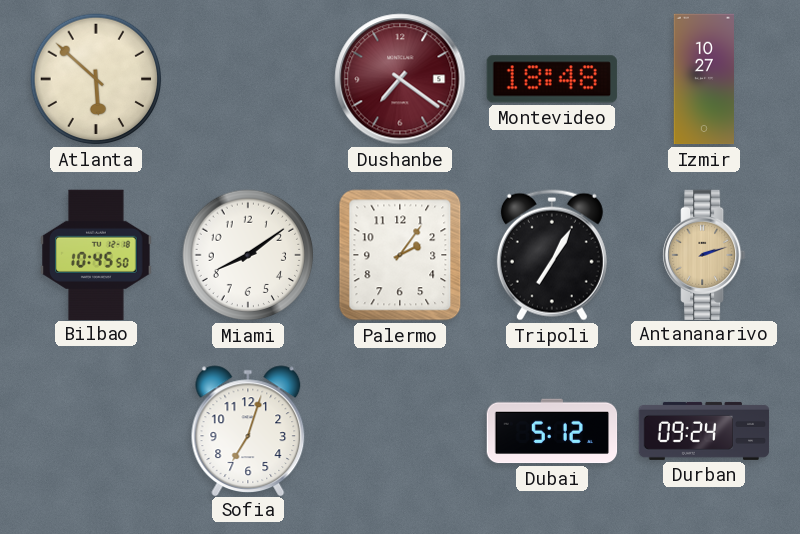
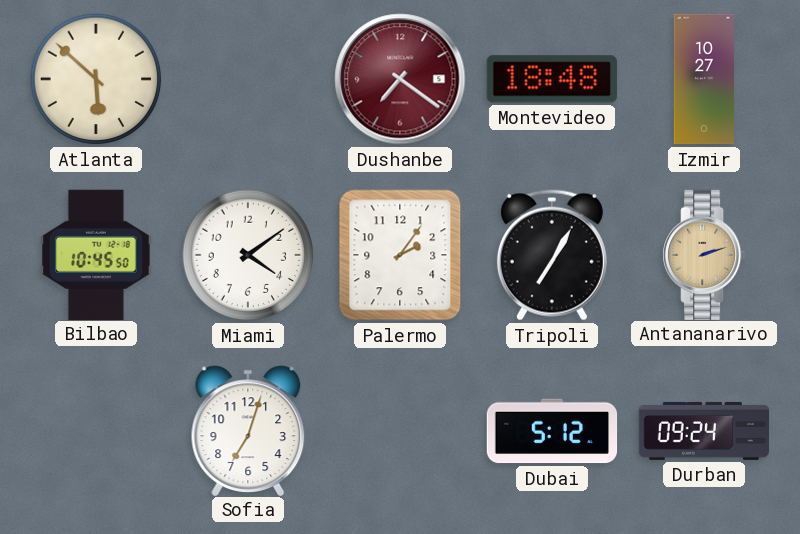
Miami: 8:09 -> 4:09
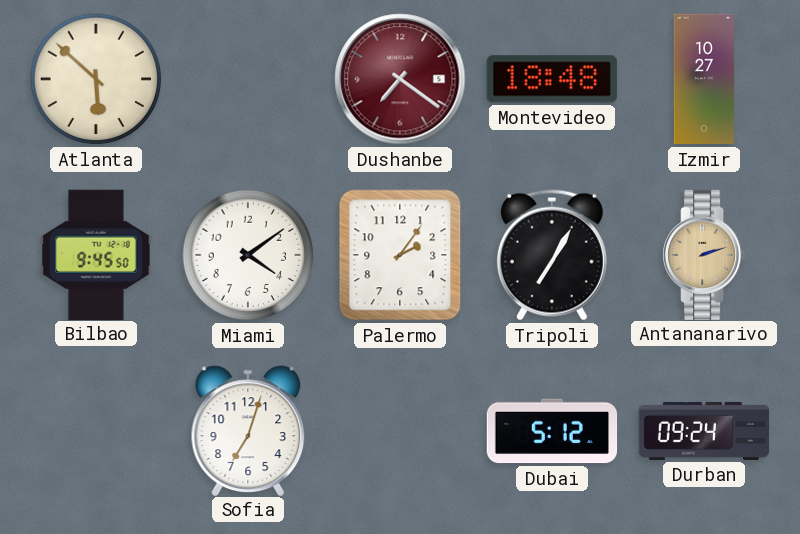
Bilbao: 10:45 -> 9:45
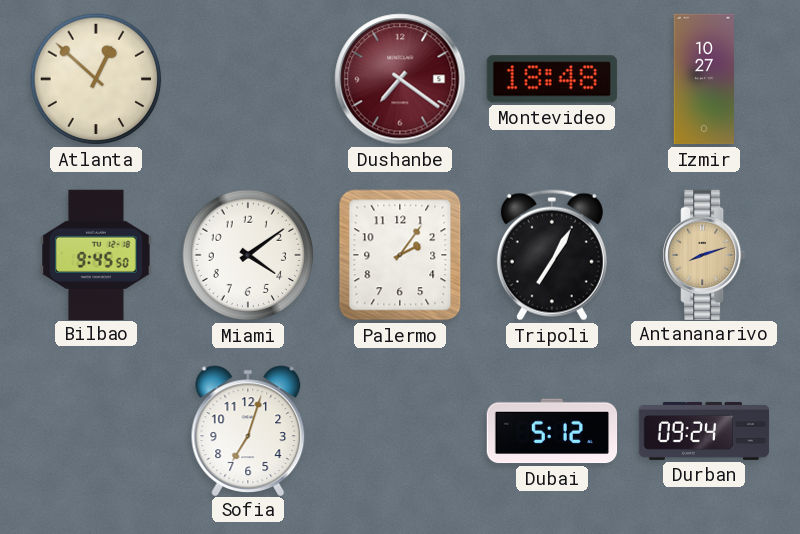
Atlanta: 5:52 -> 12:52
Antananarivo: 2:12 -> 8:12
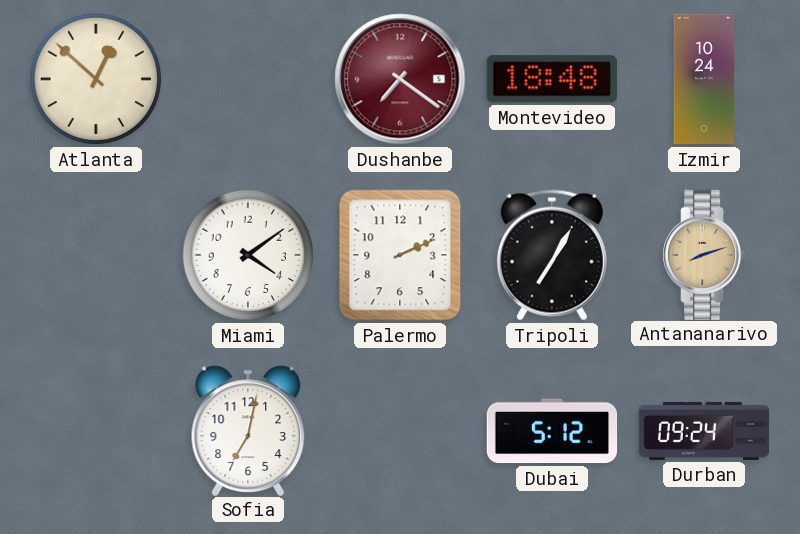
Izmir: 10:27 -> 10:24
Bilbao: 9:45 -> none
Palermo: 2:06 -> 2:11
Sofia: 7:03 -> 7:02
